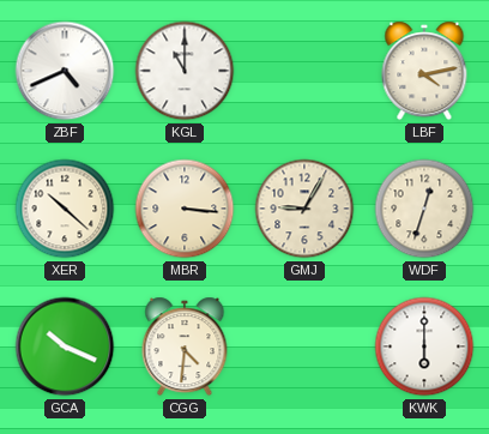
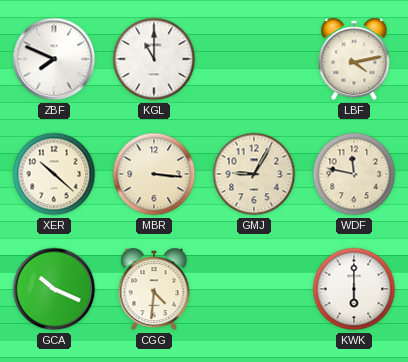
ZBF: 4:41 -> 7:49
WDF: 12:33 -> 11:47
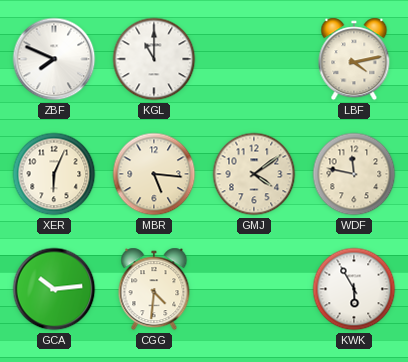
XER: 10:22 -> 6:04
MBR: 3:16 -> 5:16
GMJ: 9:05 -> 4:09
GCA: 10:19 -> 10:14
KWK: 6:00 -> 5:55
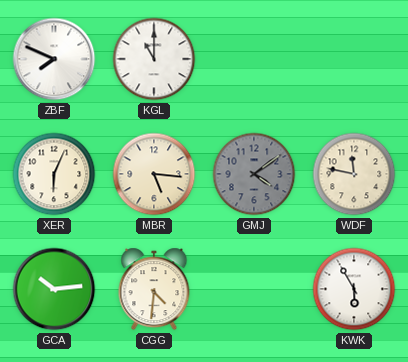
LBF: 4:13 -> none
GMJ dial: cream -> grey
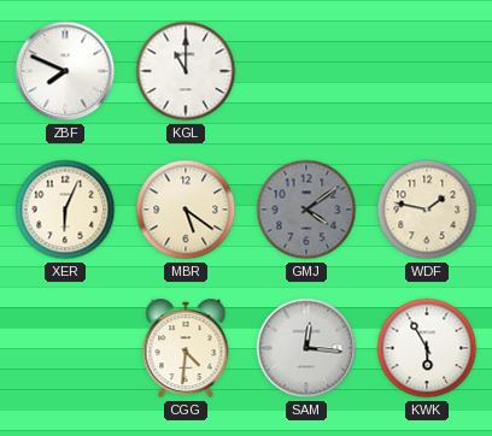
MBR: 5:16 -> 5:21
WDF: 11:47 -> 1:47
GCA: 10:14 -> none
SAM: none -> 12:16
